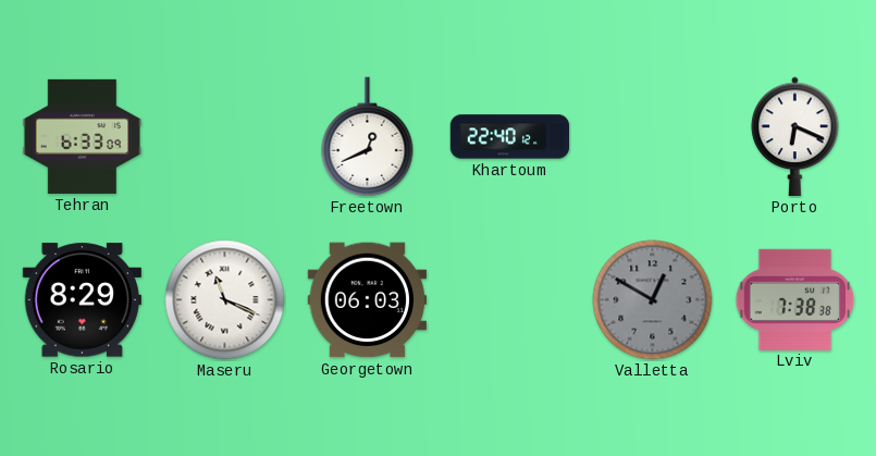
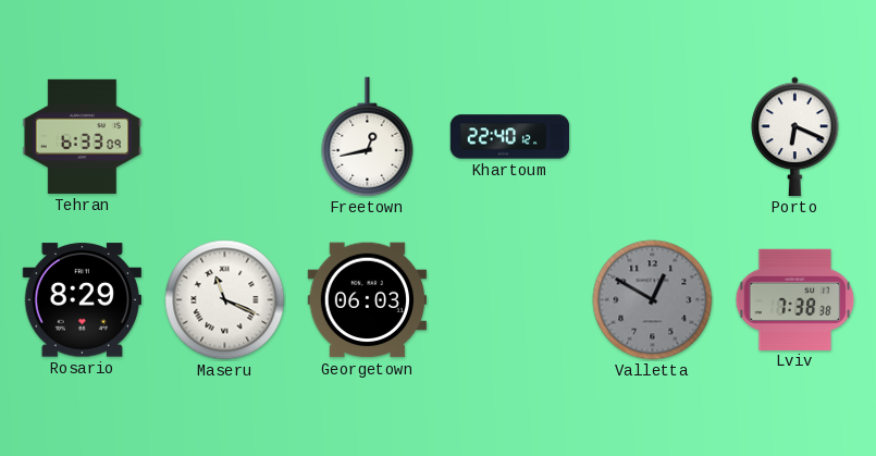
Freetown: 12:41 -> 12:43
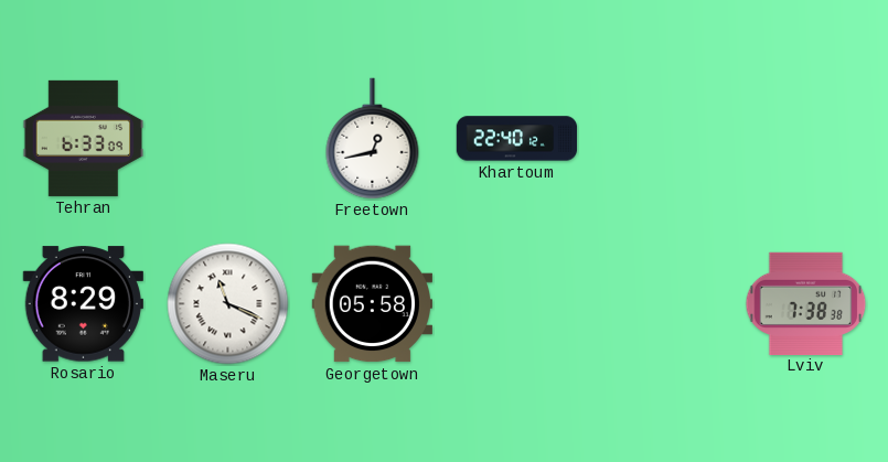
Porto: 6:19 -> none
Georgetown: 06:03 -> 05:58
Valletta: 12:50 -> none
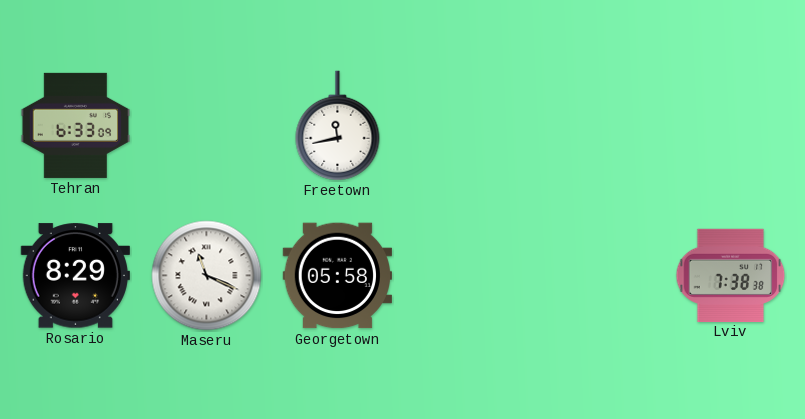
Freetown: 12:43 -> 11:43
Khartoum: 22:40 -> none
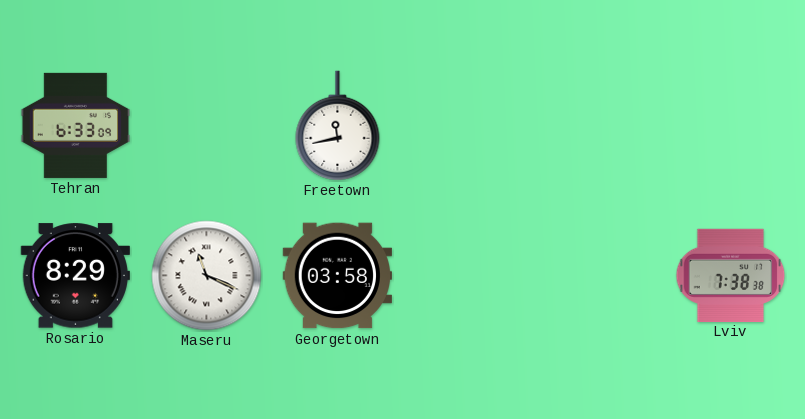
Georgetown: 05:58 -> 03:58
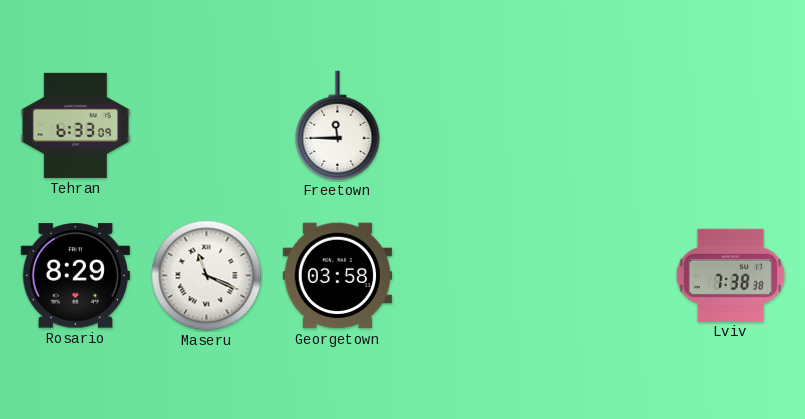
Freetown: 11:43 -> 11:45
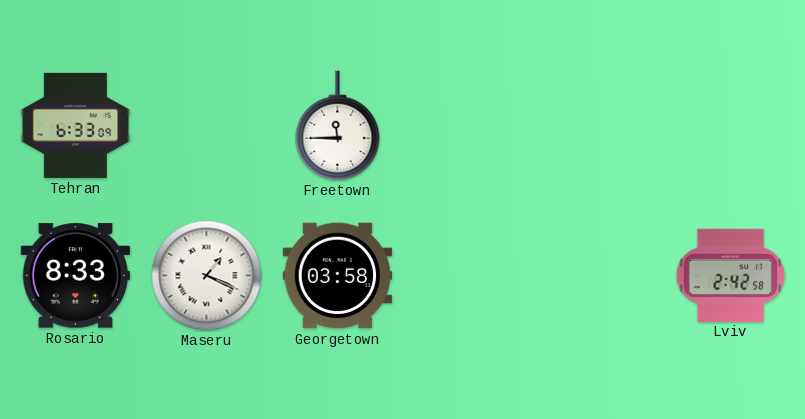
Rosario: 8:29 -> 8:33
Maseru: 11:19 -> 1:19
Lviv: 7:38 -> 2:42
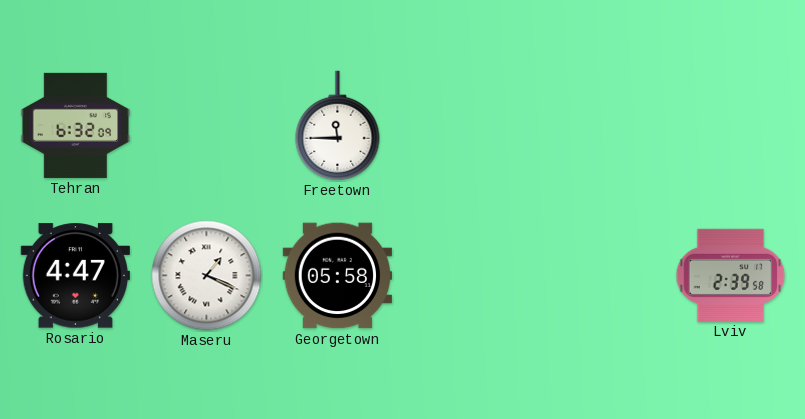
Tehran: 6:33 -> 6:32
Rosario: 8:33 -> 4:47
Georgetown: 03:58 -> 05:58
Lviv: 2:42 -> 2:39
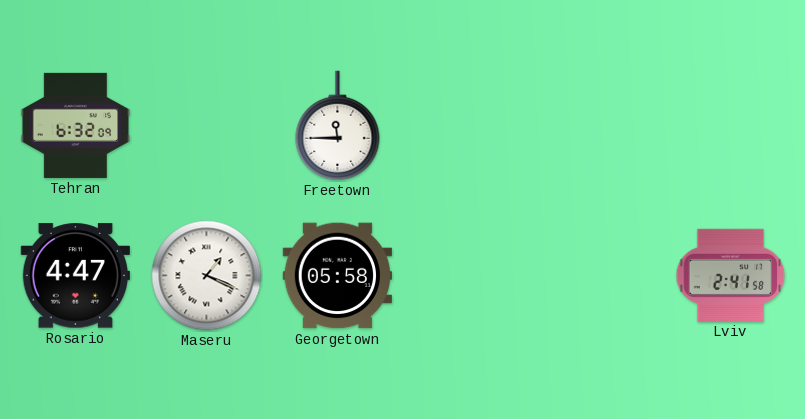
Lviv: 2:39 -> 2:41
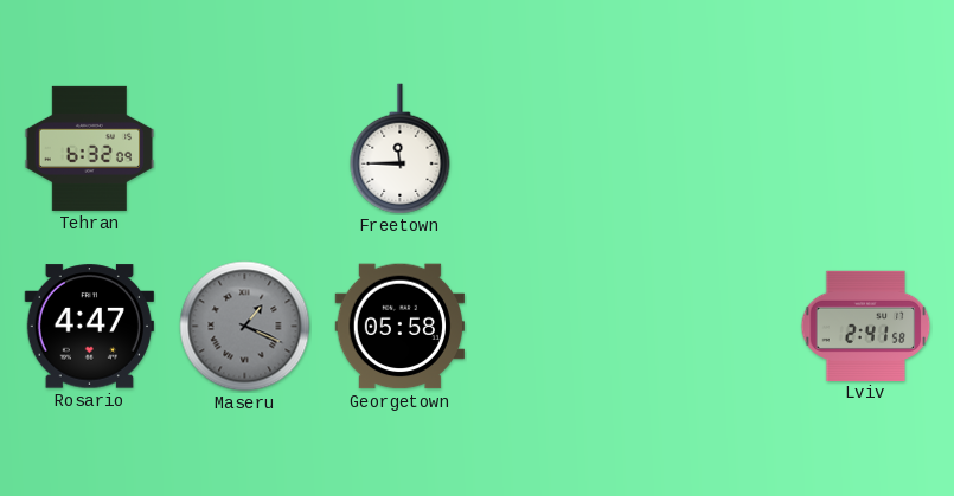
Maseru dial: white -> grey
